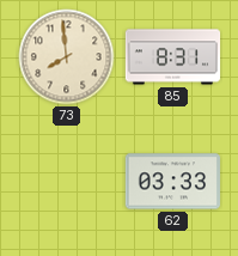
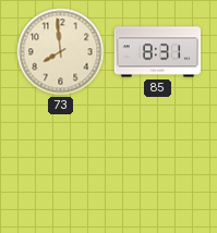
62: 03:33 -> none
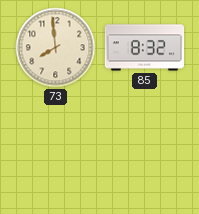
85: 8:31 -> 8:32
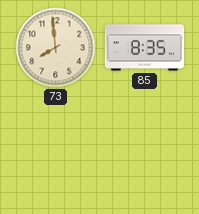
85: 8:32 -> 8:35
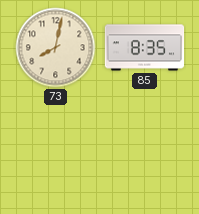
73: 7:59 -> 8:02
